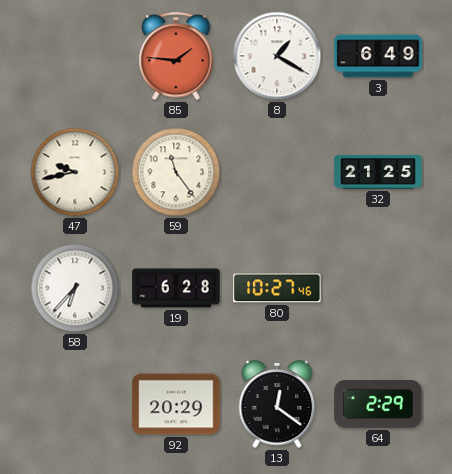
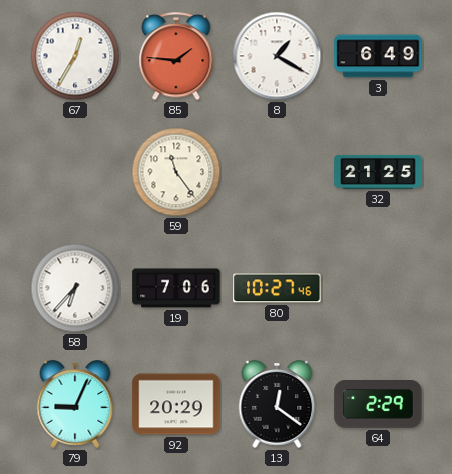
67: none -> 12:35
47: 9:43 -> none
19: 6:28 -> 7:06
79: none -> 9:04
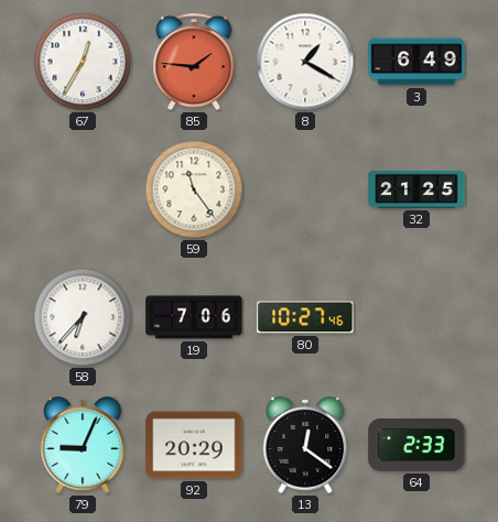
64: 2:29 -> 2:33
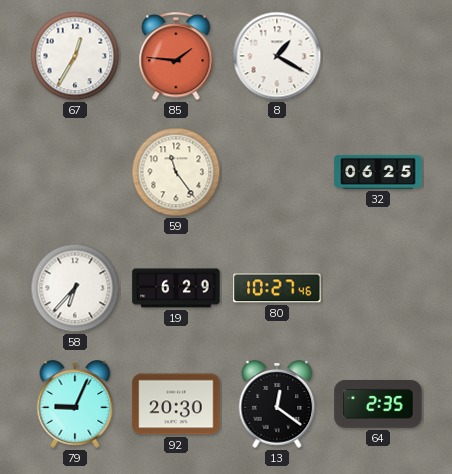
3: 6:49 -> none
32: 21:25 -> 06:25
19: 7:06 -> 6:29
92: 20:29 -> 20:30
64: 2:33 -> 2:35
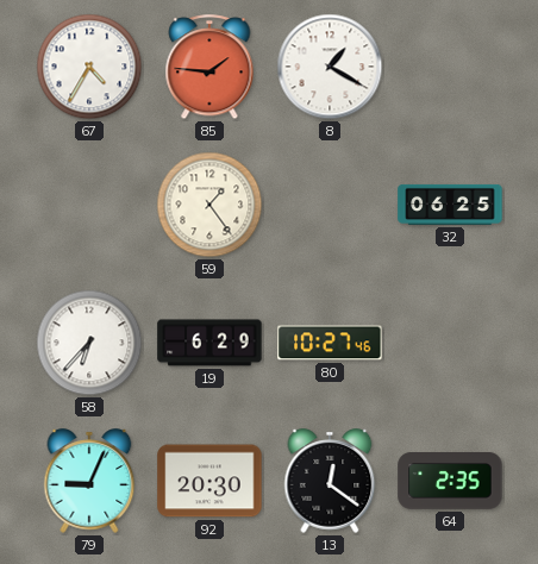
67: 12:35 -> 4:35
59: 11:24 -> 1:24
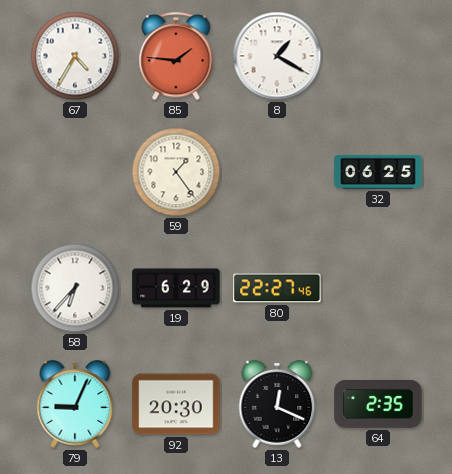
80: 10:27 -> 22:27
13: 12:21 -> 12:19
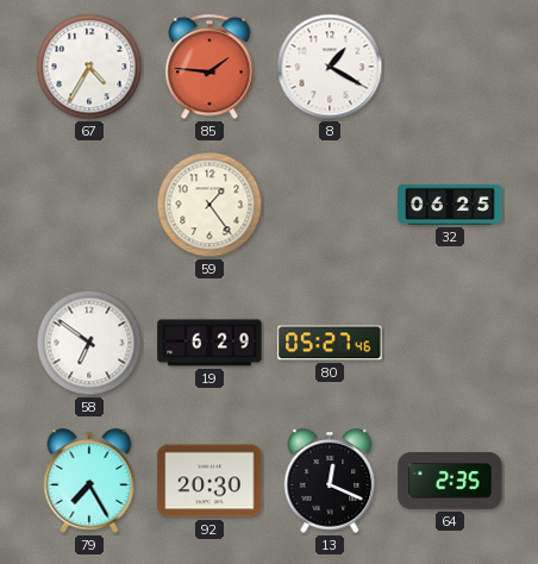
58: 6:37 -> 6:51
80: 22:27 -> 05:27
79: 9:04 -> 7:25
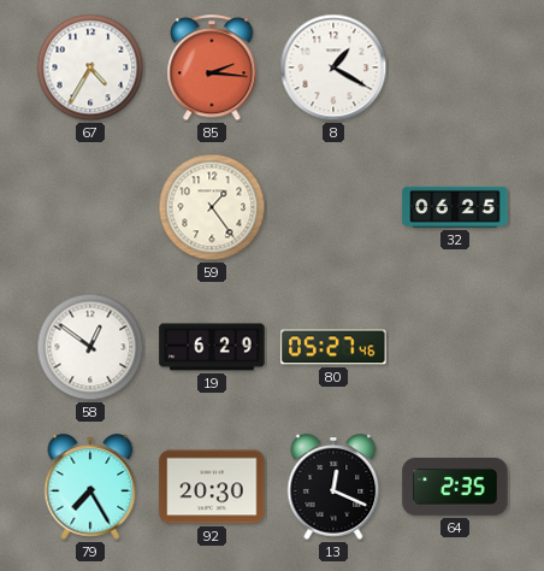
85: 1:46 -> 2:16
58: 6:51 -> 12:51
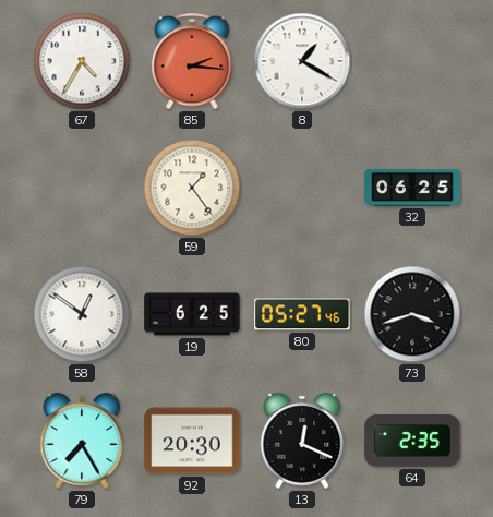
19: 6:29 -> 6:25
73: none -> 3:42
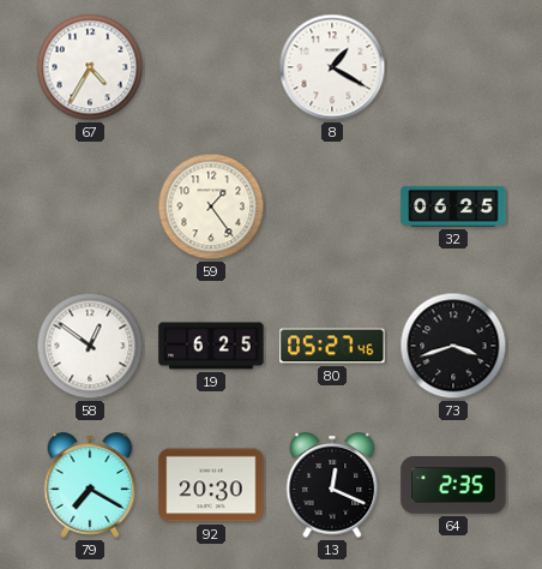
85: 2:16 -> none
79: 7:25 -> 7:20
